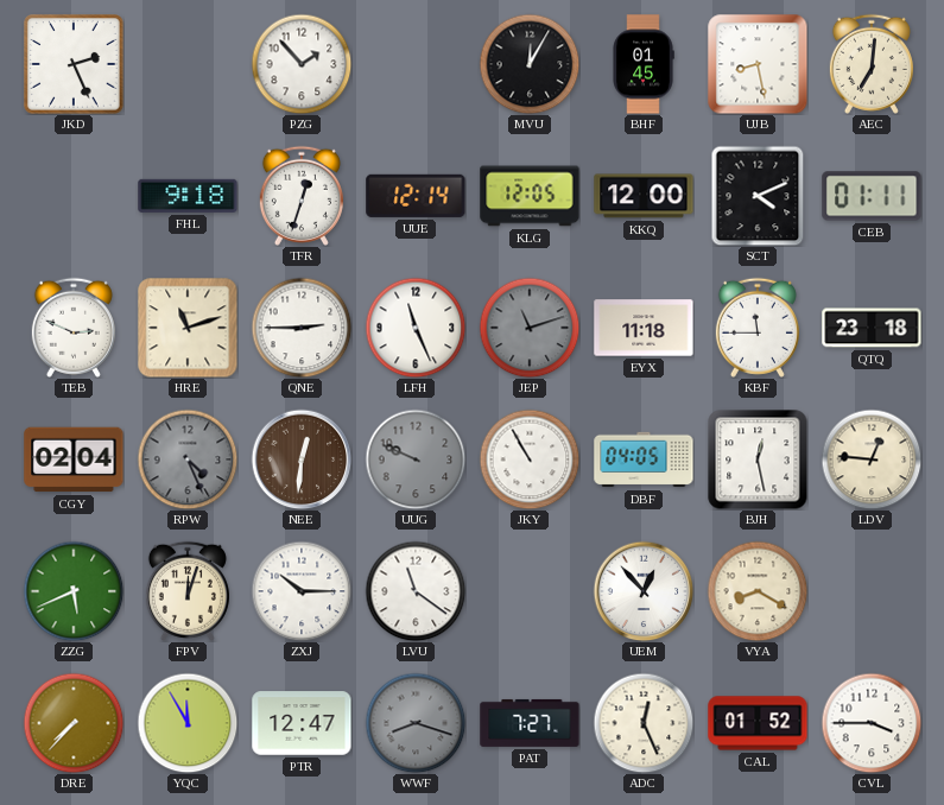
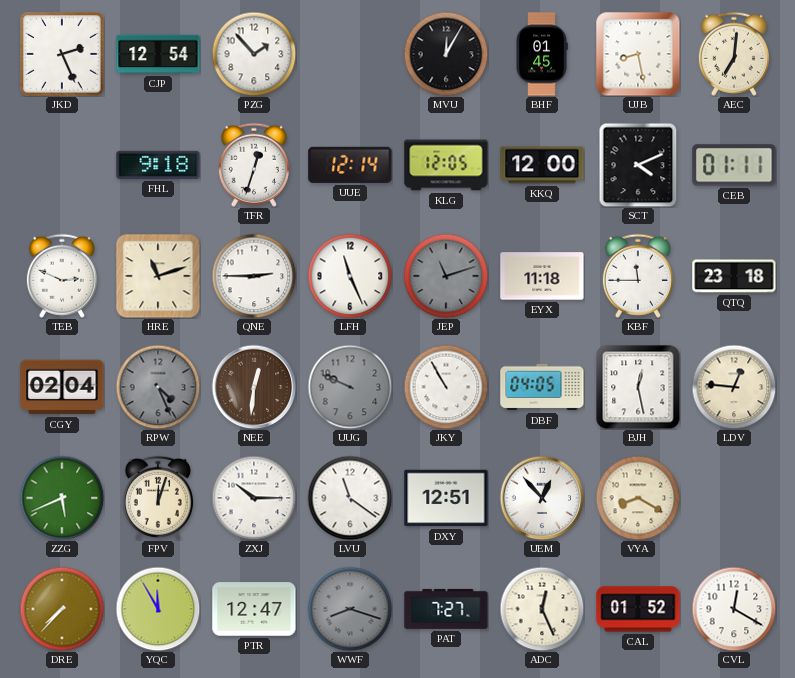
CJP: none -> 12:54
DXY: none -> 12:51
CVL: 3:45 -> 12:20
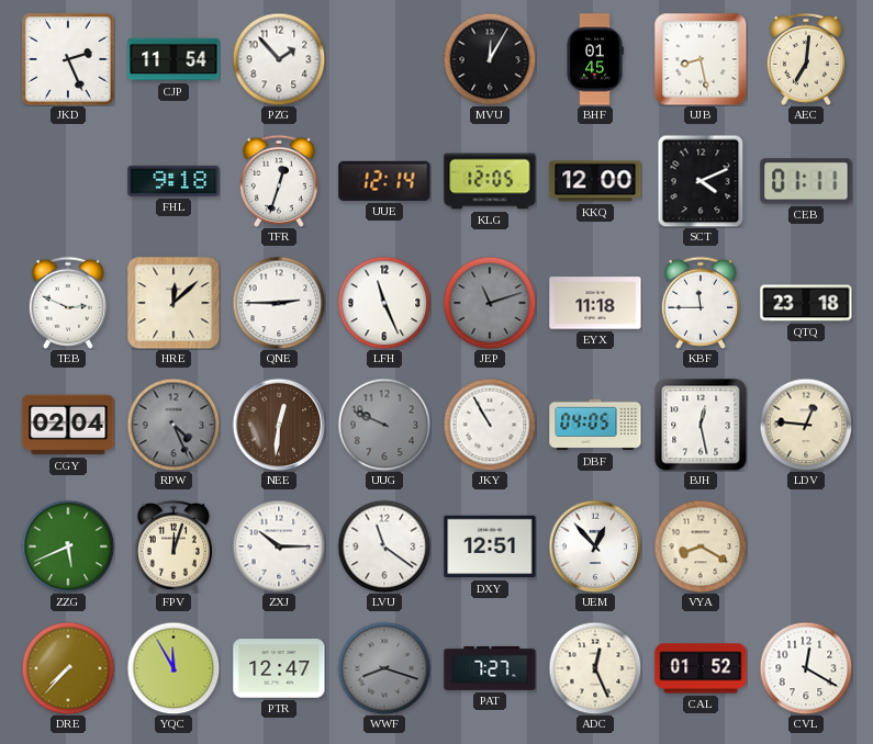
CJP: 12:54 -> 11:54
HRE: 11:12 -> 12:08
